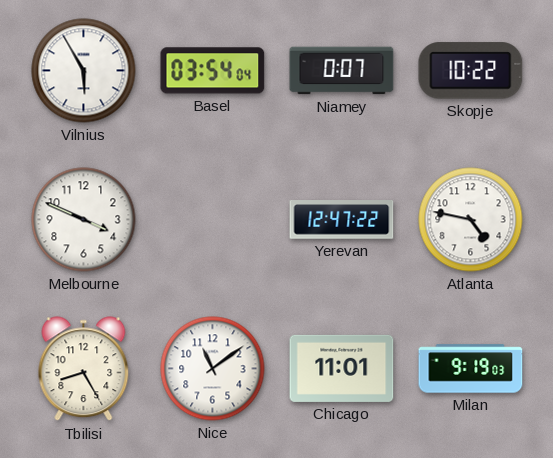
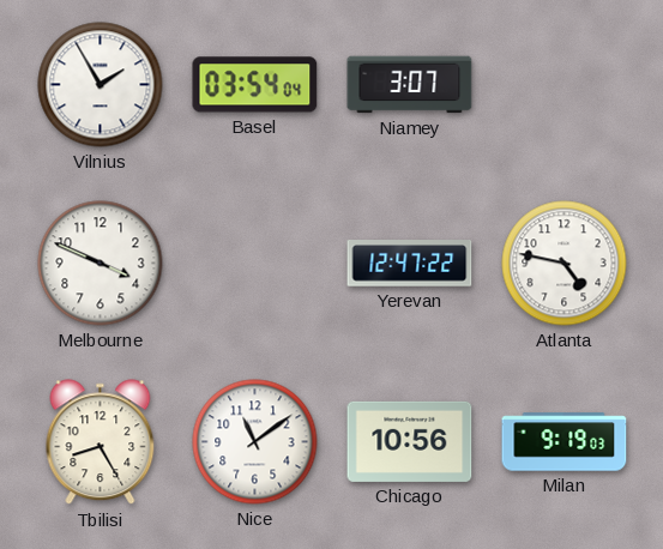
Vilnius: 5:55 -> 1:55
Niamey: 0:07 -> 3:07
Skopje: 10:22 -> none
Chicago: 11:01 -> 10:56
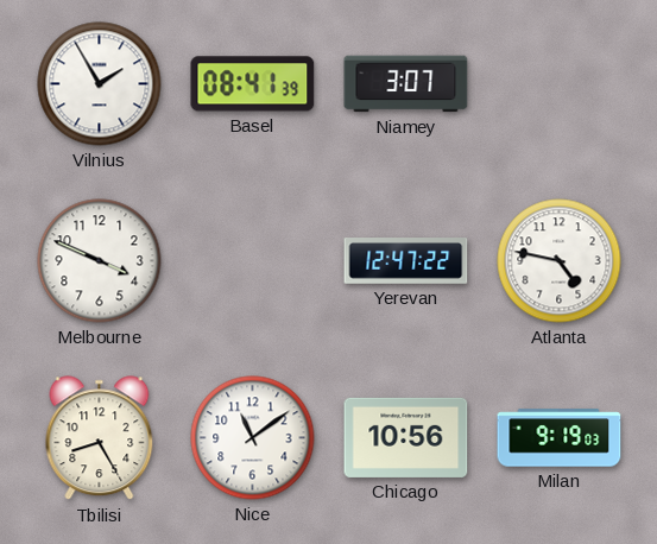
Basel: 03:54 -> 08:41
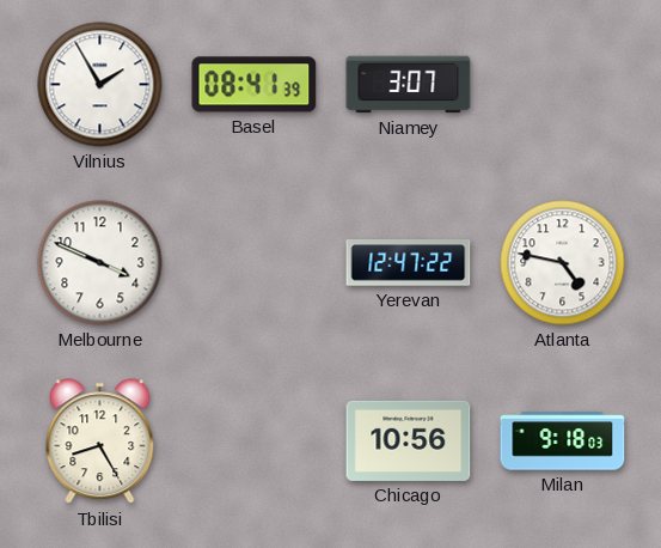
Nice: 11:09 -> none
Milan: 9:19 -> 9:18
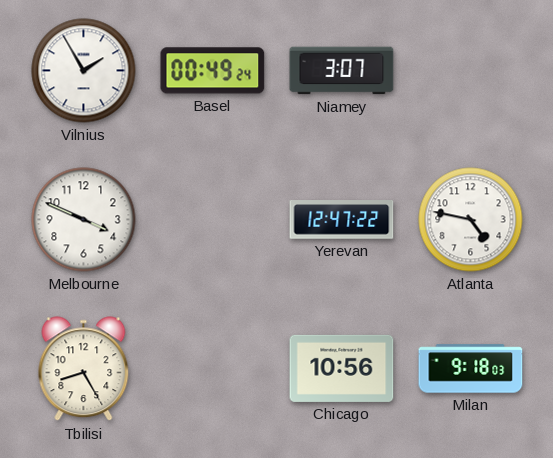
Basel: 08:41 -> 00:49
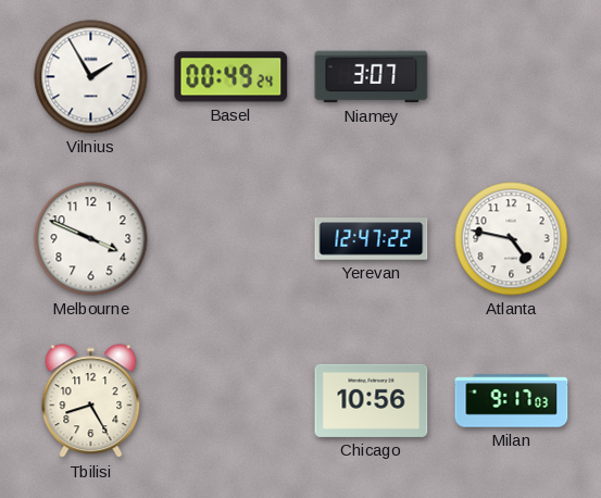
Milan: 9:18 -> 9:17
